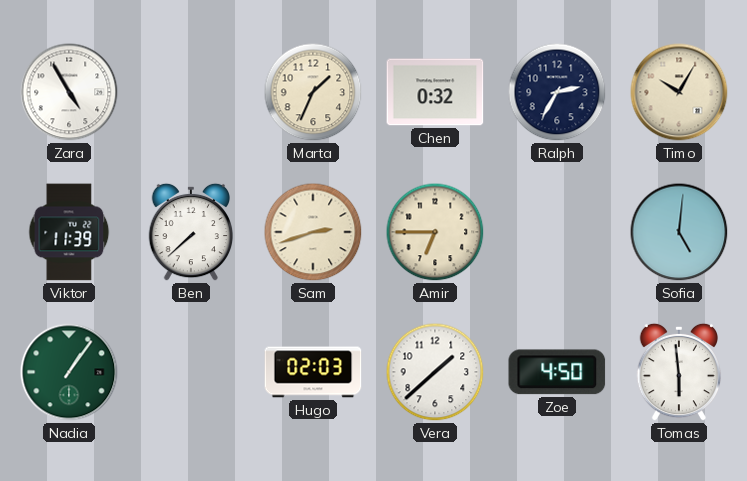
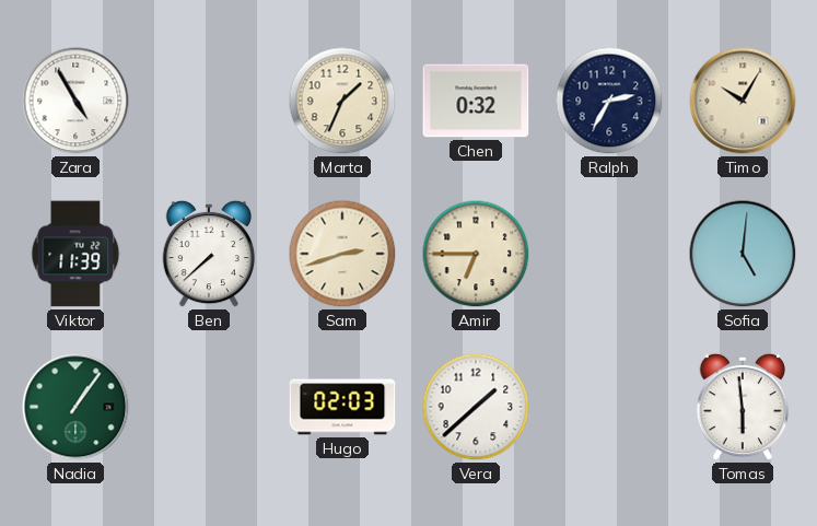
Zoe: 4:50 -> none
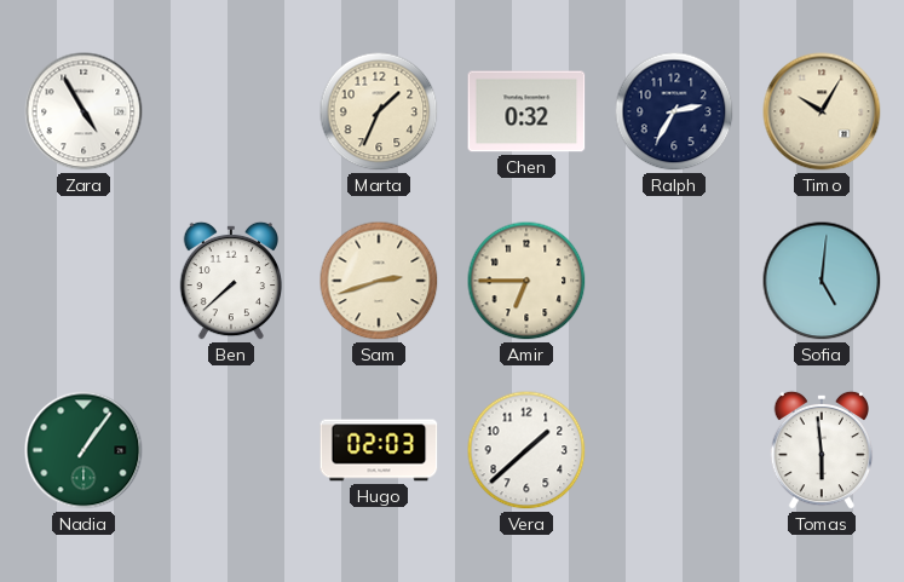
Viktor: 11:39 -> none
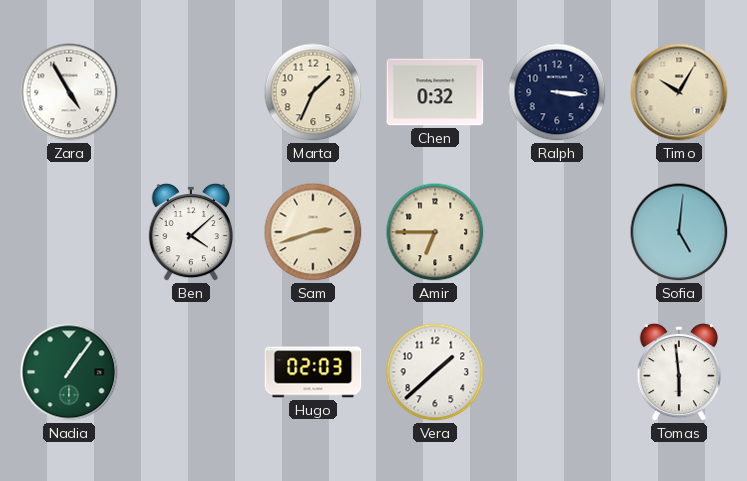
Ralph: 2:35 -> 3:16
Ben: 7:38 -> 4:08
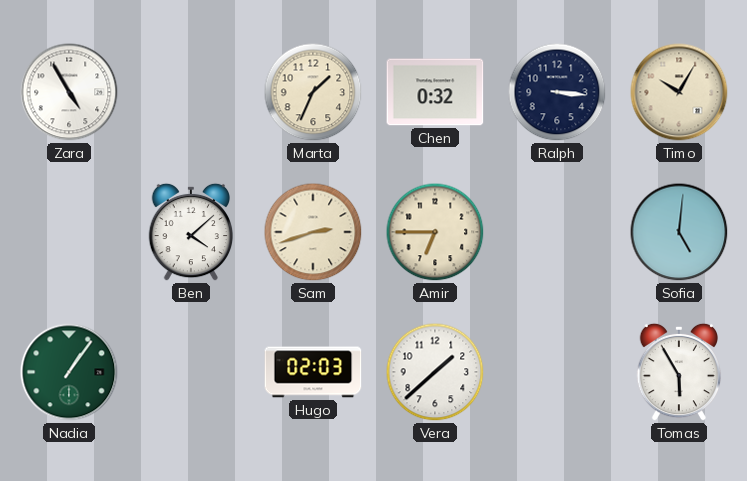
Tomas: 5:59 -> 5:55
